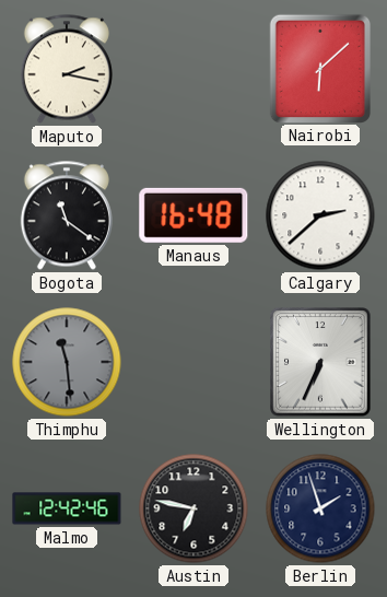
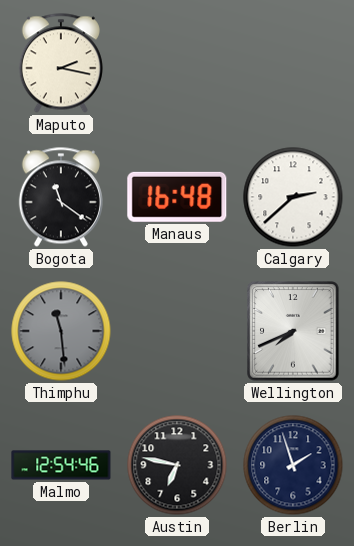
Nairobi: 6:08 -> none
Wellington: 6:34 -> 7:41
Malmo: 12:42 -> 12:54
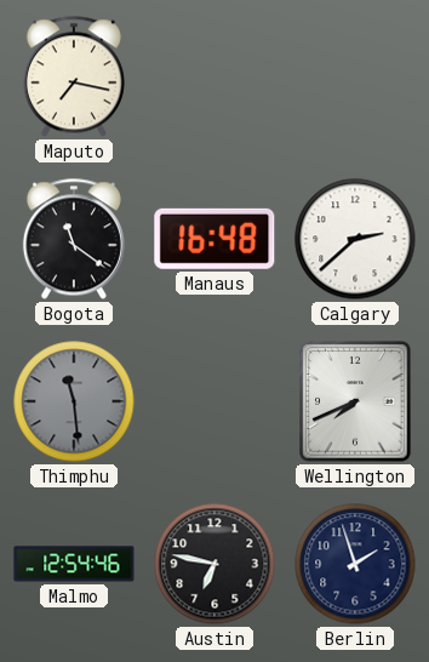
Maputo: 2:17 -> 7:17
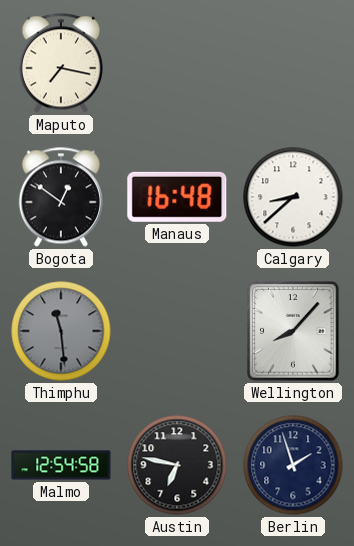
Bogota: 11:21 -> 12:51
Calgary: 2:38 -> 8:38
Wellington: 7:41 -> 8:07
Malmo: 12:54:46 -> 12:54:58
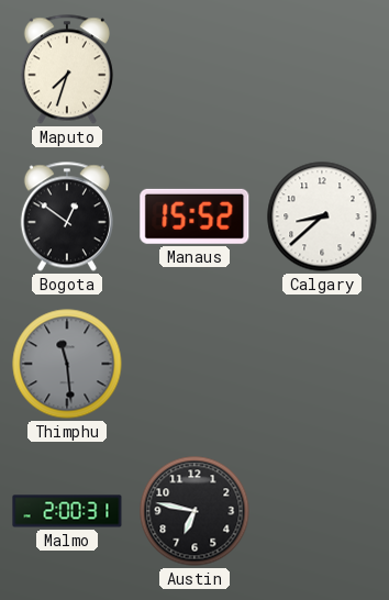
Maputo: 7:17 -> 7:33
Manaus: 16:48 -> 15:52
Wellington: 8:07 -> none
Malmo: 12:54 -> 2:00
Berlin: 1:57 -> none
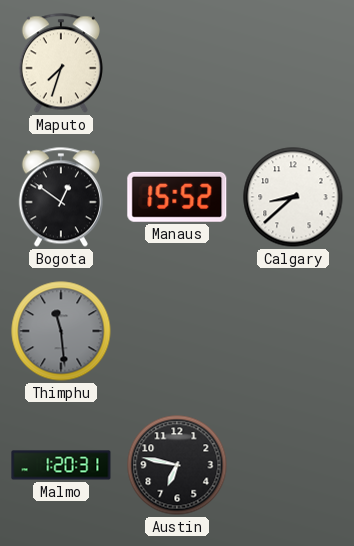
Malmo: 2:00 -> 1:20
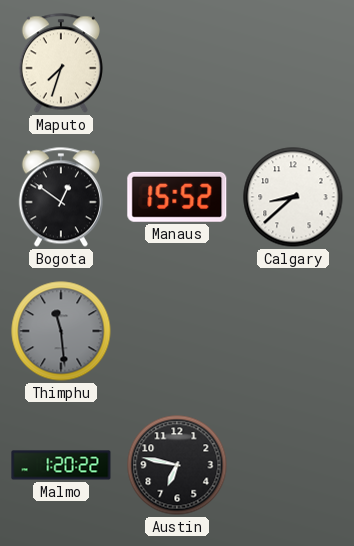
Malmo: 1:20:31 -> 1:20:22
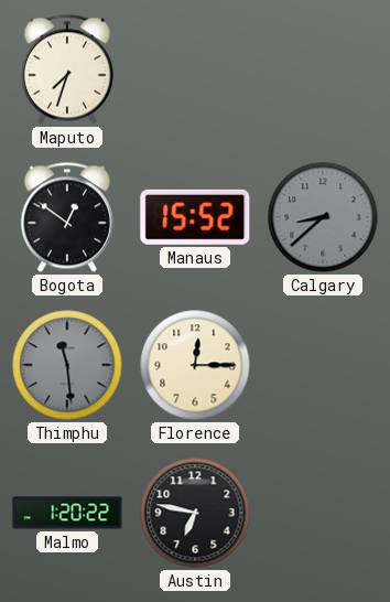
Calgary dial: white -> grey
Florence: none -> 12:15
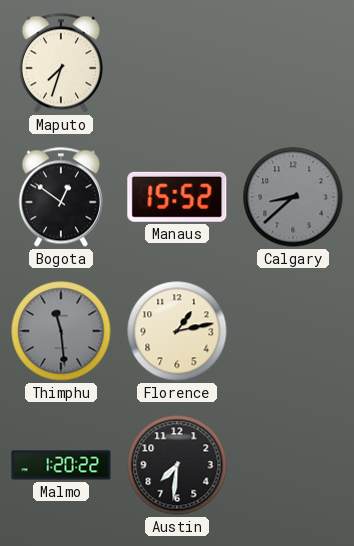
Florence: 12:15 -> 1:13
Austin: 6:47 -> 7:31
